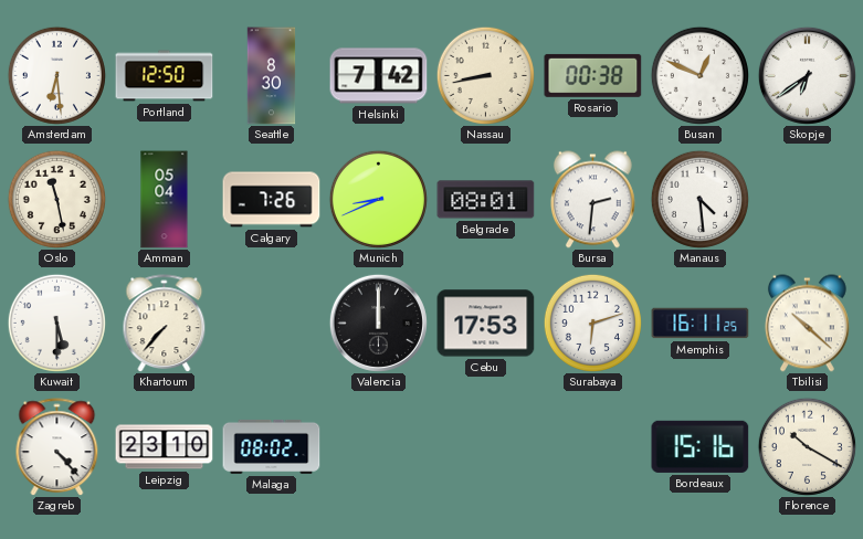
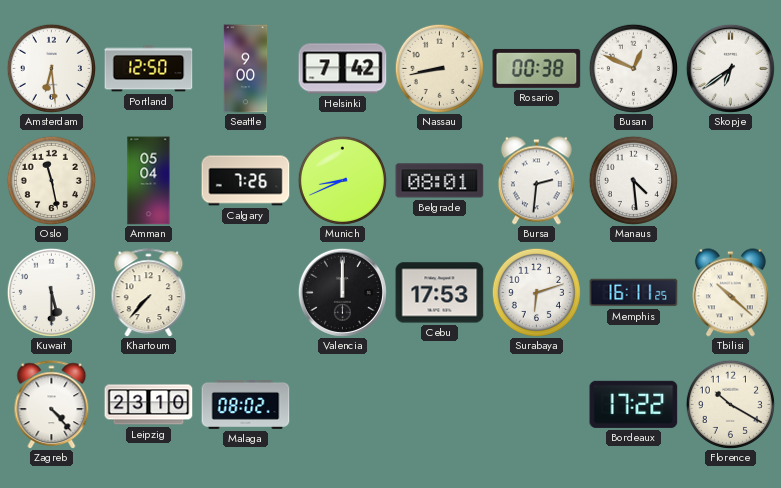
Seattle: 8:30 -> 9:00
Bordeaux: 15:16 -> 17:22
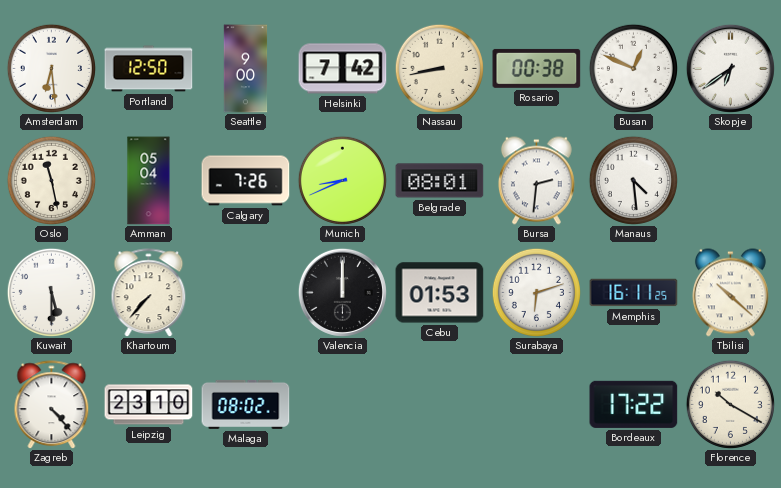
Cebu: 17:53 -> 01:53
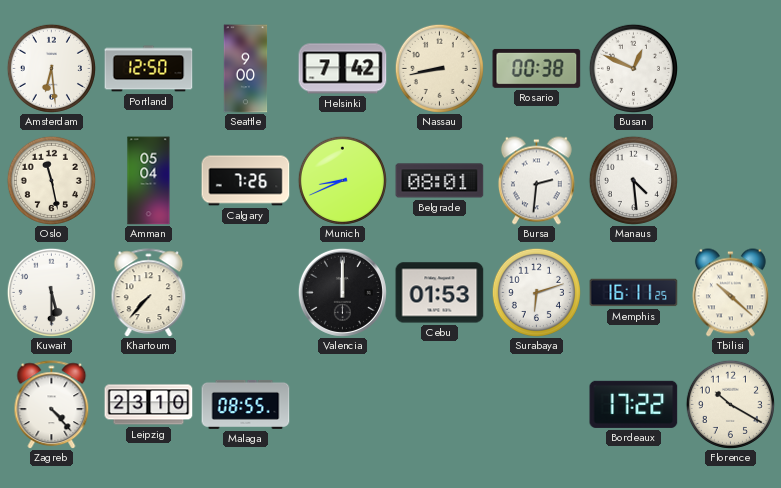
Skopje: 6:39 -> none
Malaga: 08:02 -> 08:55
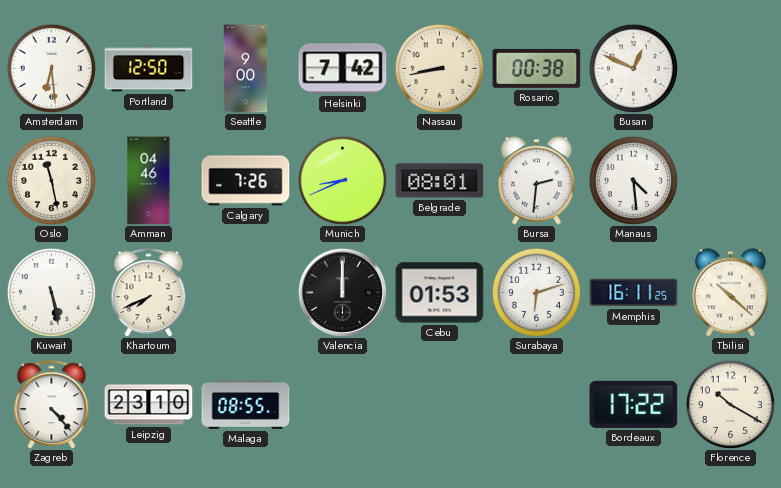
Amman: 05:04 -> 04:46
Kuwait: 5:30 -> 5:28
Khartoum: 7:37 -> 7:41
